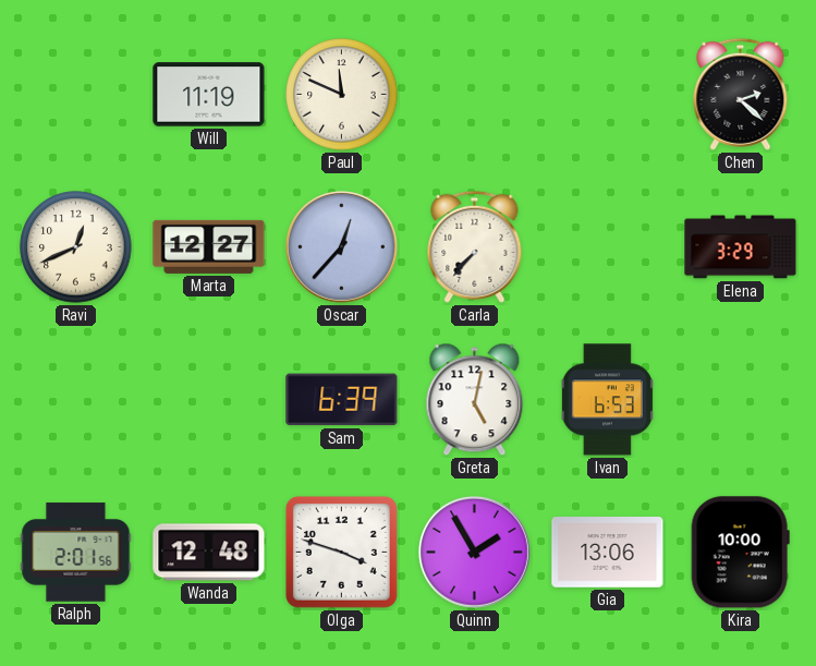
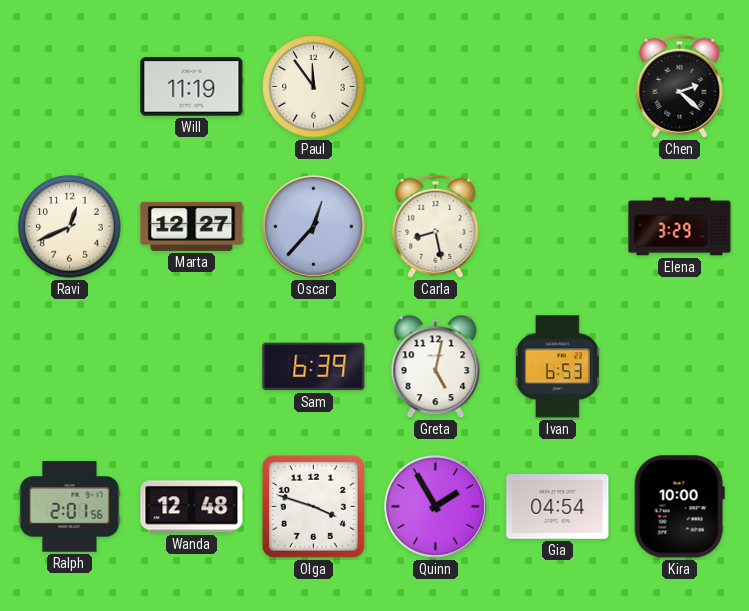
Paul: 11:49 -> 11:54
Carla: 7:37 -> 8:28
Gia: 13:06 -> 04:54
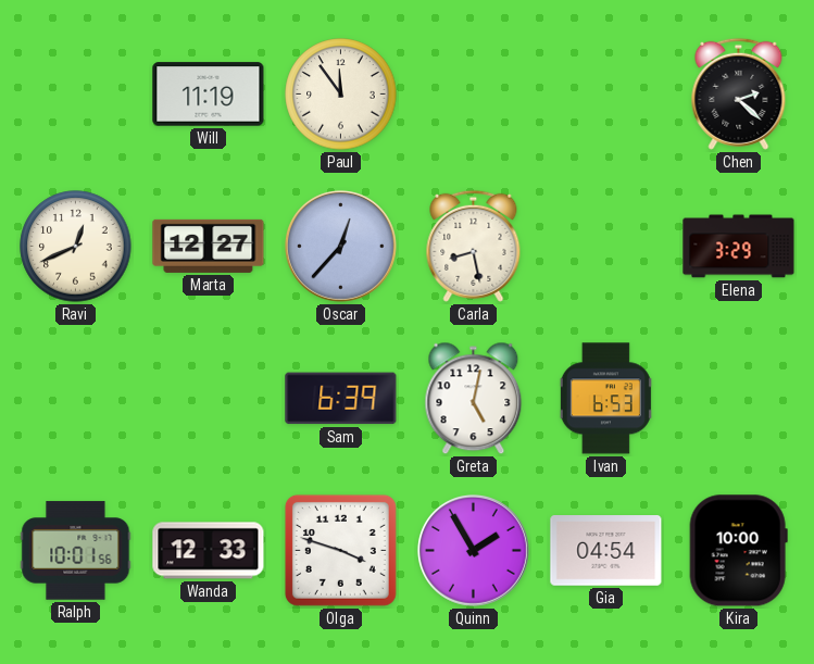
Ralph: 2:01 -> 10:01
Wanda: 12:48 -> 12:33
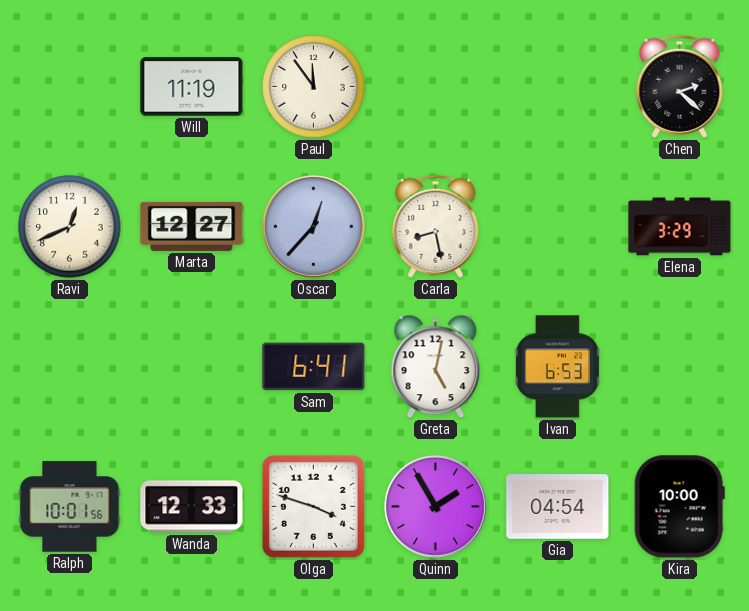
Sam: 6:39 -> 6:41
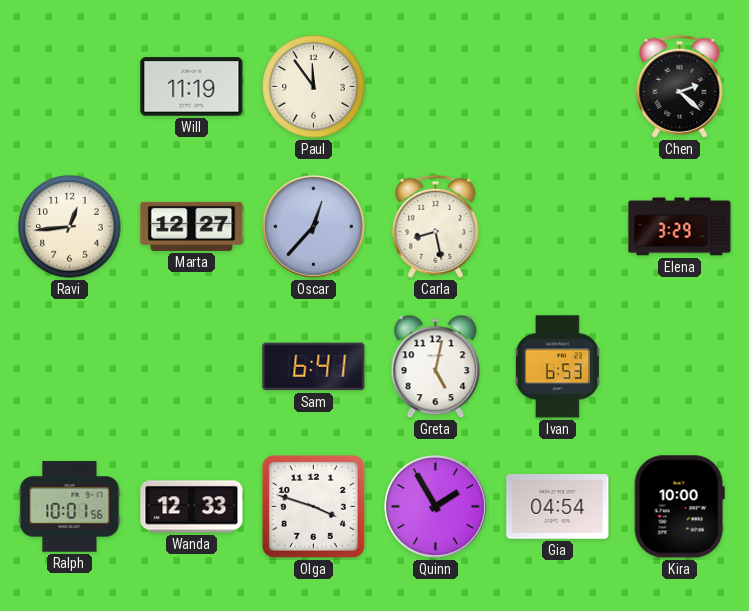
Ravi: 12:41 -> 12:44
